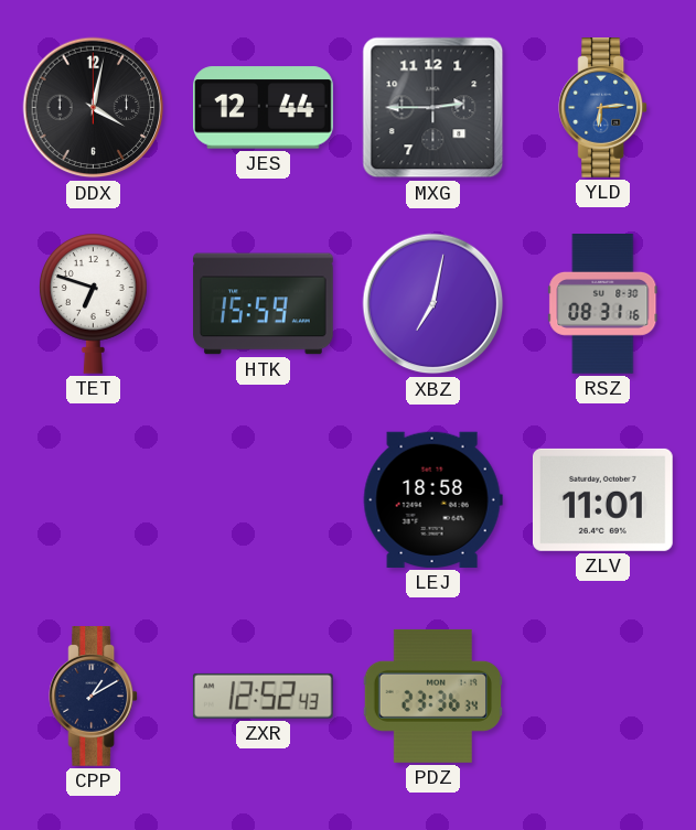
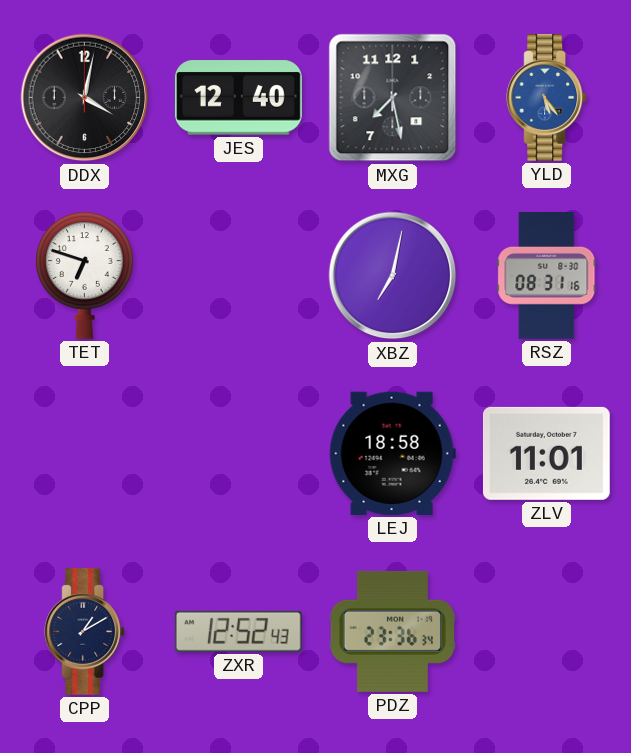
JES: 12:44 -> 12:40
MXG: 2:45 -> 7:28
YLD: 6:14 -> 5:24
HTK: 15:59 -> none
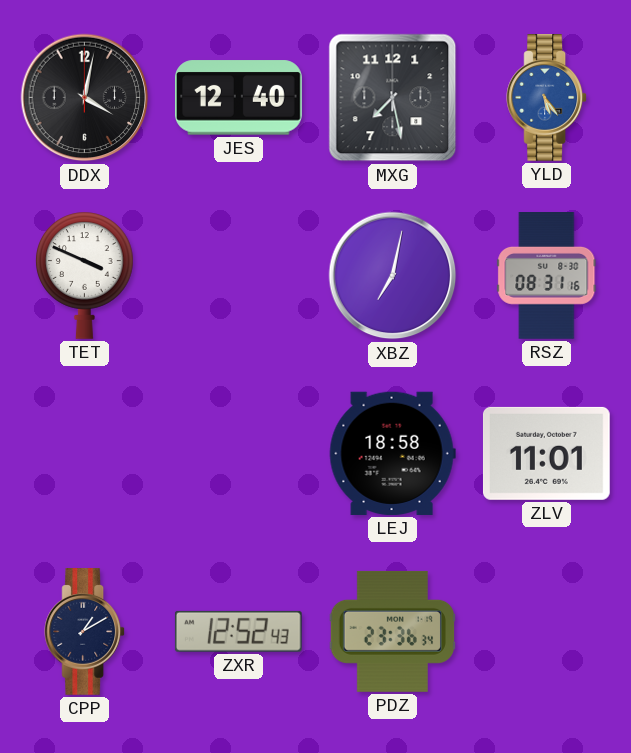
TET: 6:48 -> 3:49
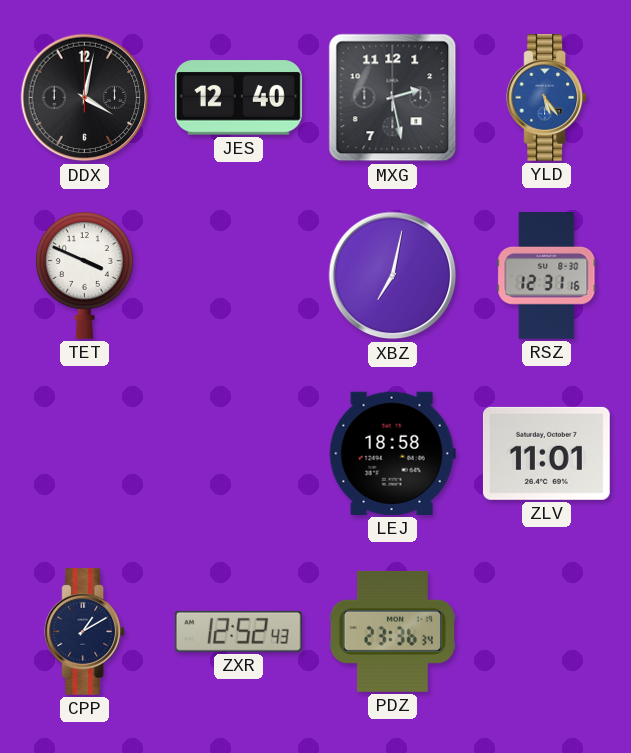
MXG: 7:28 -> 2:28
RSZ: 08:31 -> 12:31
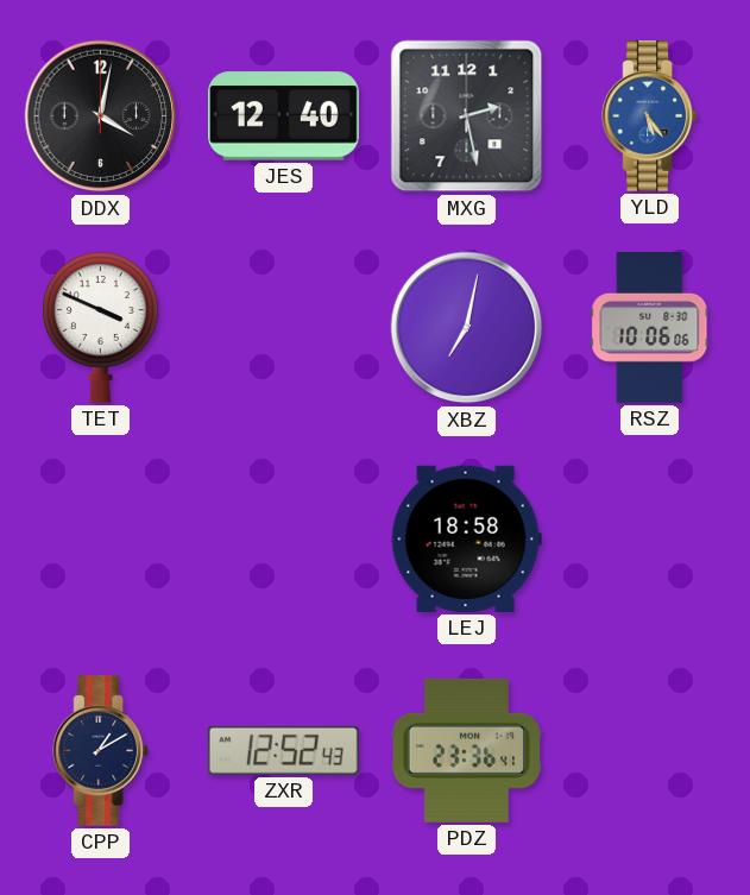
RSZ: 12:31 -> 10:06
ZLV: 11:01 -> none
PDZ: 23:36:34 -> 23:36:41
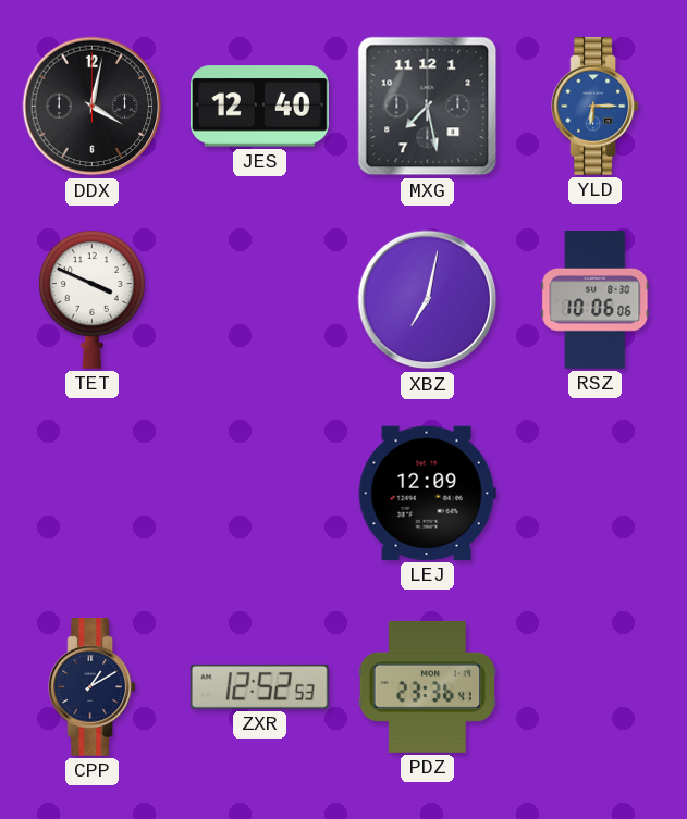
MXG: 2:28 -> 7:28
YLD: 5:24 -> 6:15
LEJ: 18:58 -> 12:09
ZXR: 12:52:43 -> 12:52:53
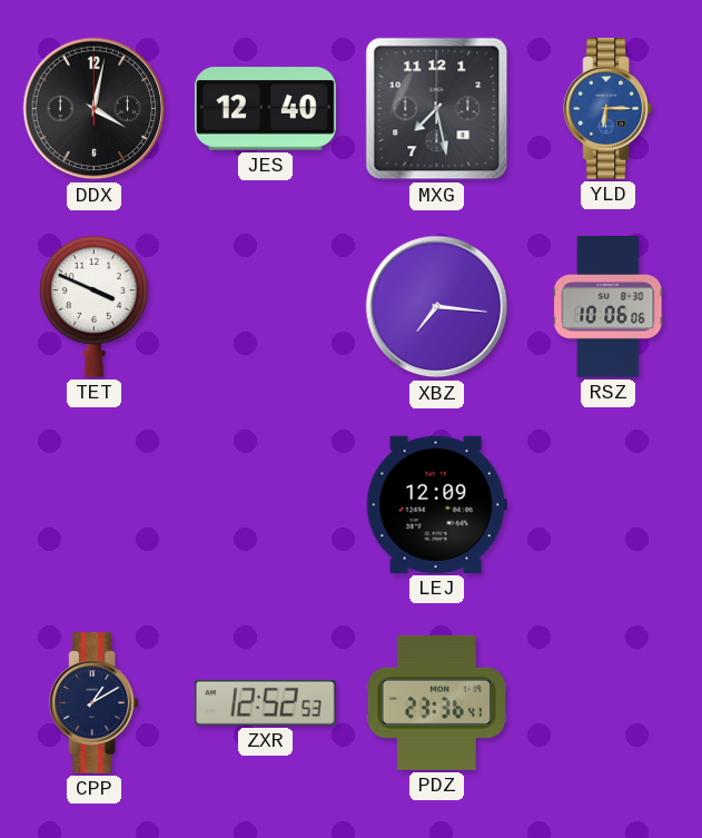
XBZ: 7:02 -> 7:16
